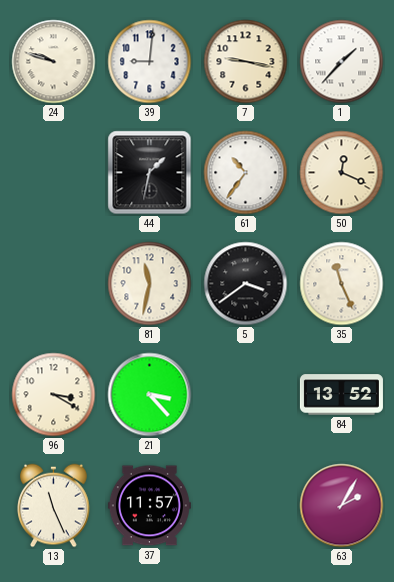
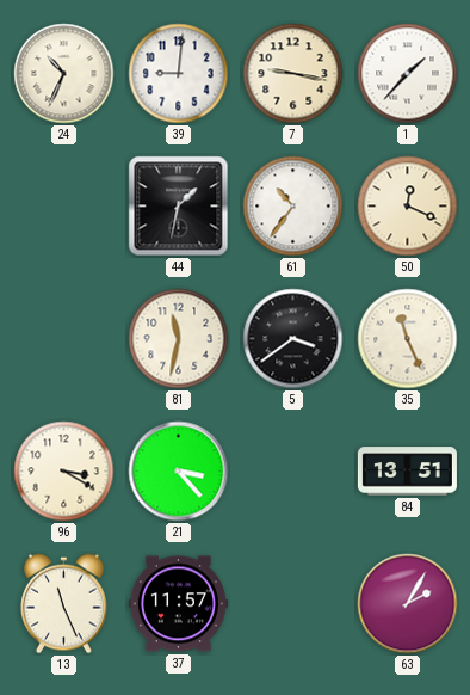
24: 9:48 -> 10:34
84: 13:52 -> 13:51
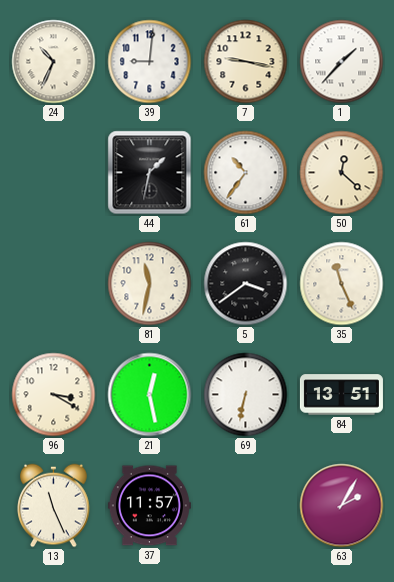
50: 12:19 -> 12:22
21: 3:23 -> 12:28
69: none -> 6:32
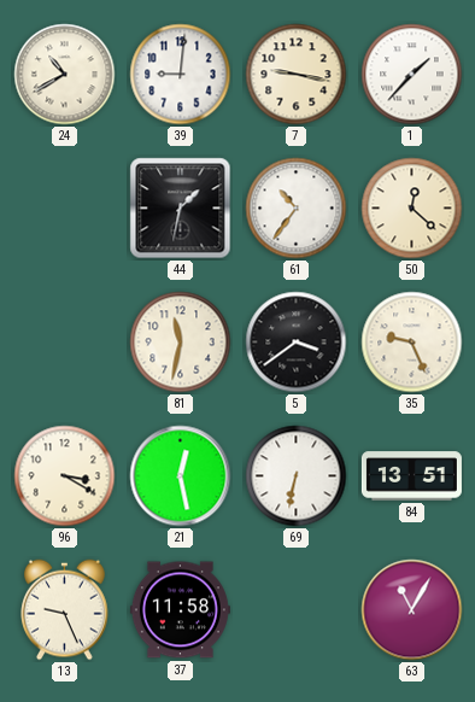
24: 10:34 -> 10:40
35: 11:26 -> 9:26
13: 11:26 -> 9:26
37: 11:57 -> 11:58
63: 2:05 -> 11:05
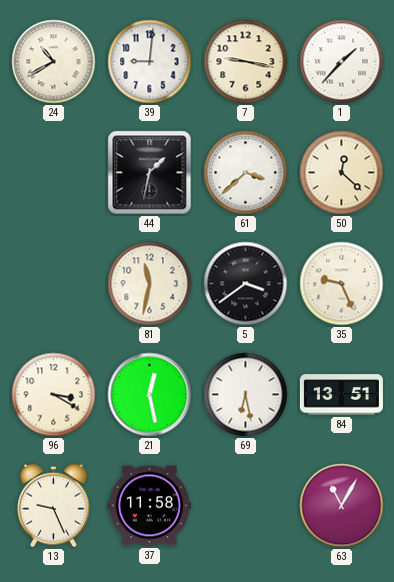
61: 10:36 -> 3:38
69: 6:32 -> 6:28
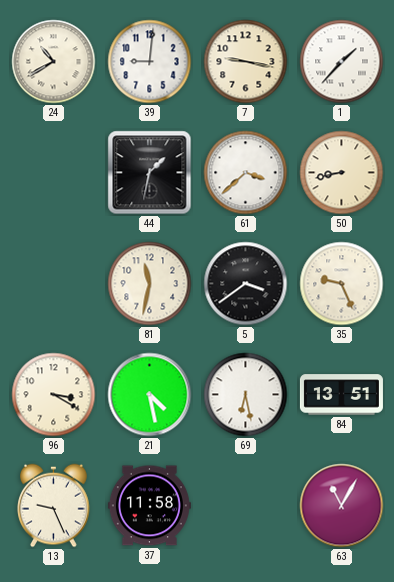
50: 12:22 -> 8:43
21: 12:28 -> 4:28
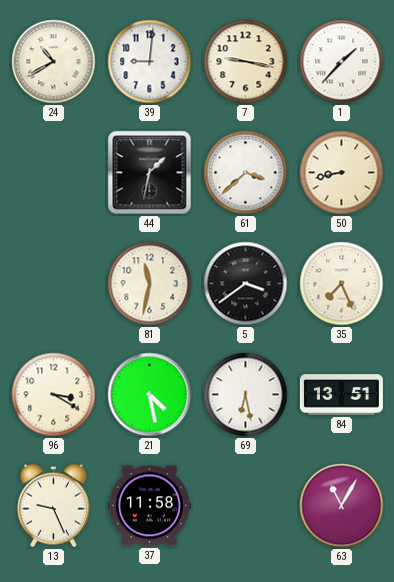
35: 9:26 -> 7:26
